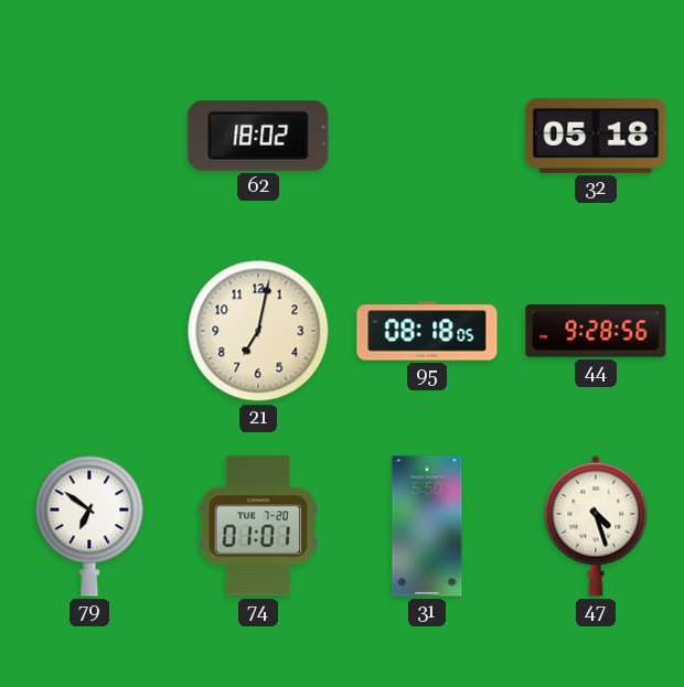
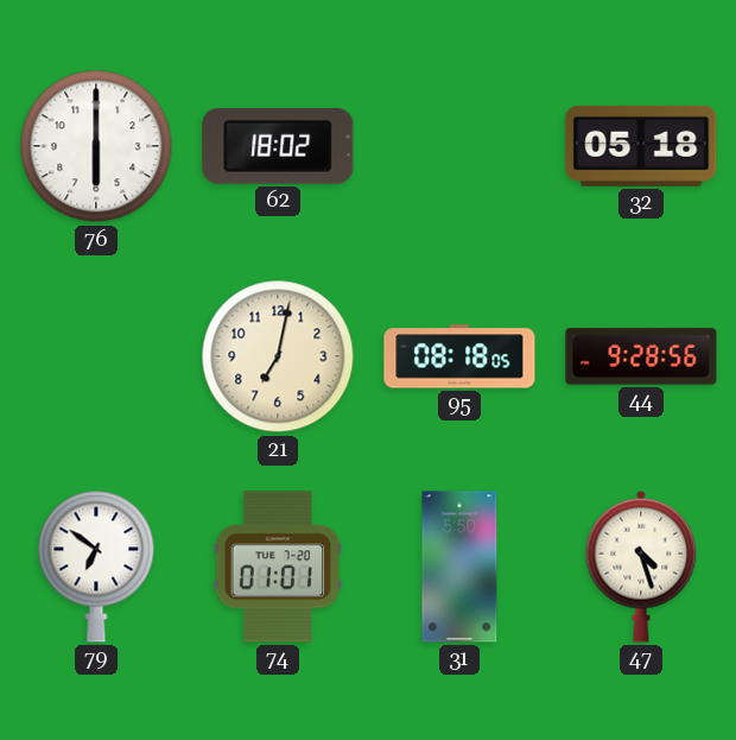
76: none -> 6:00
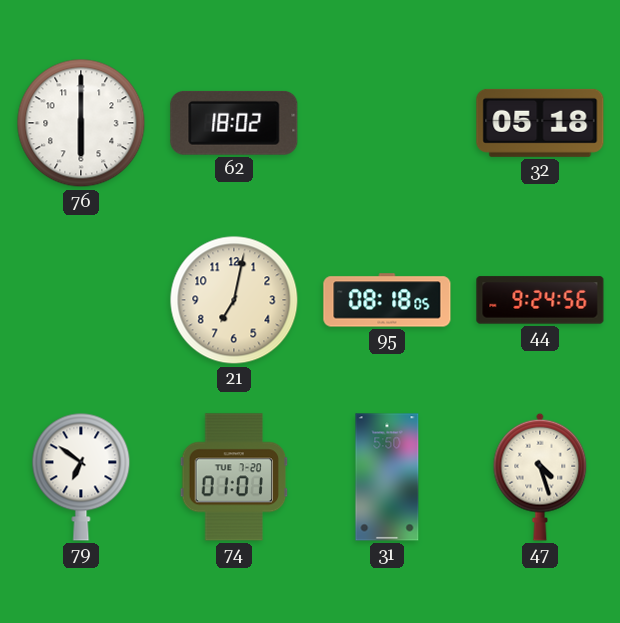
44: 9:28 -> 9:24
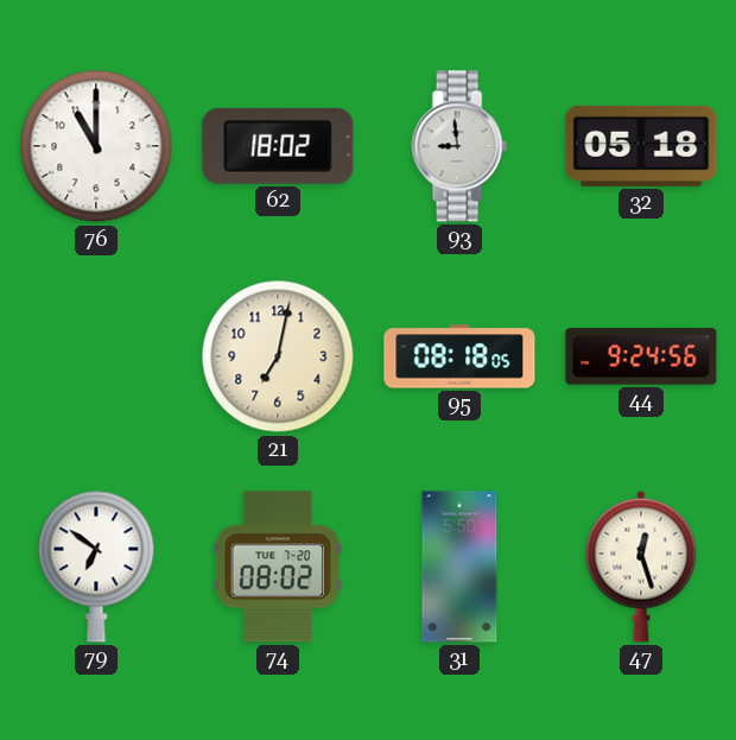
76: 6:00 -> 11:00
93: none -> 8:59
74: 01:01 -> 08:02
47: 4:27 -> 12:27
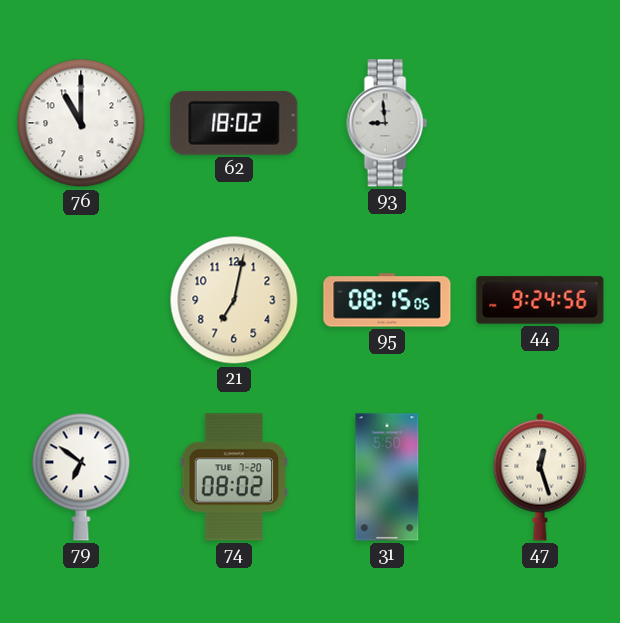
32: 05:18 -> none
95: 08:18 -> 08:15
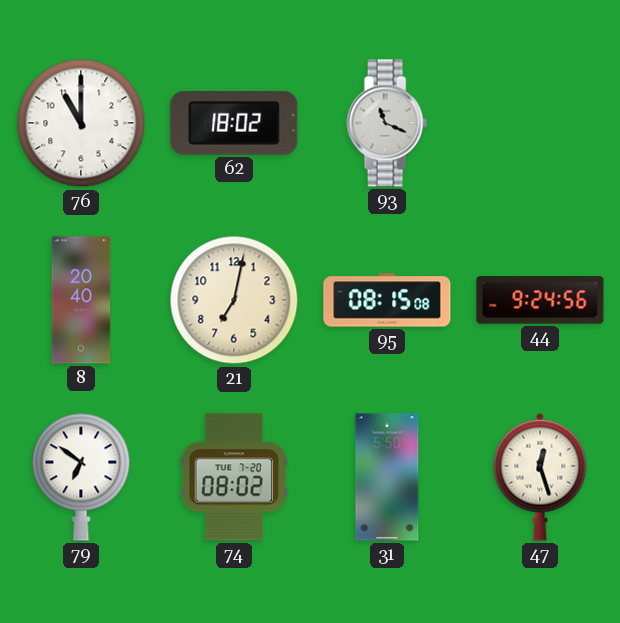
93: 8:59 -> 11:19
8: none -> 20:40
95: 08:15:05 -> 08:15:08
